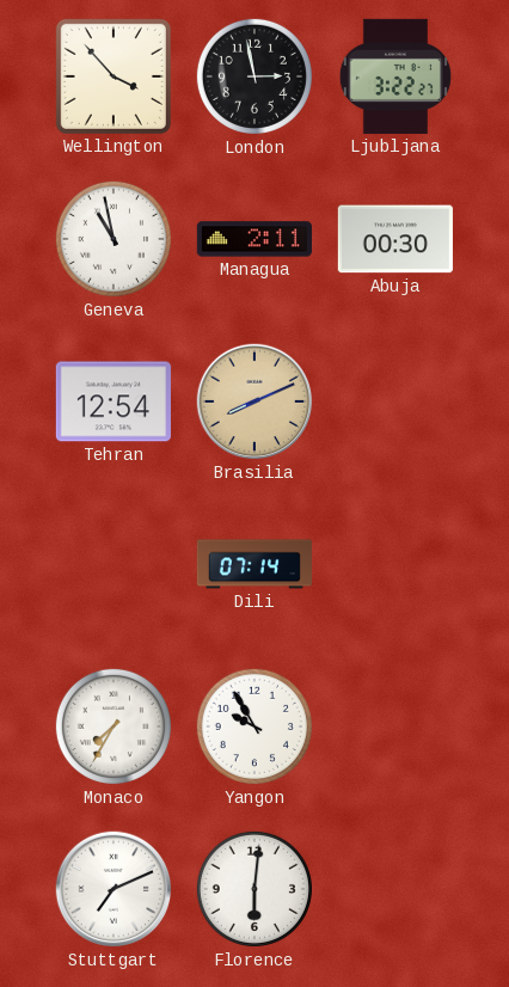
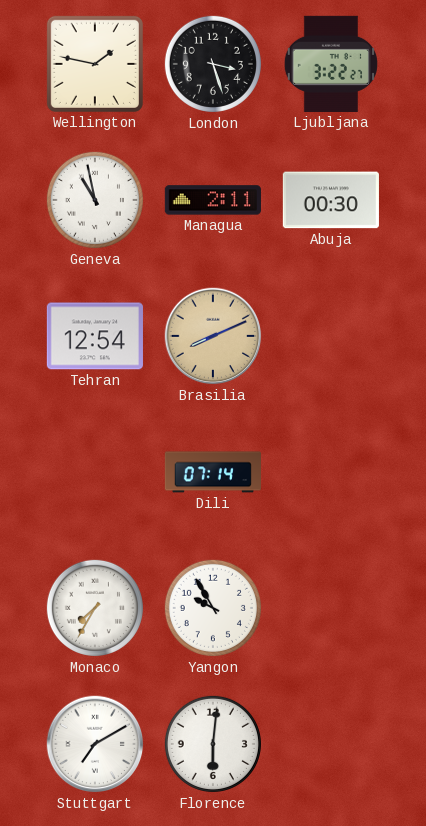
Wellington: 3:53 -> 1:47
London: 2:58 -> 3:27
Stuttgart: 7:11 -> 7:10
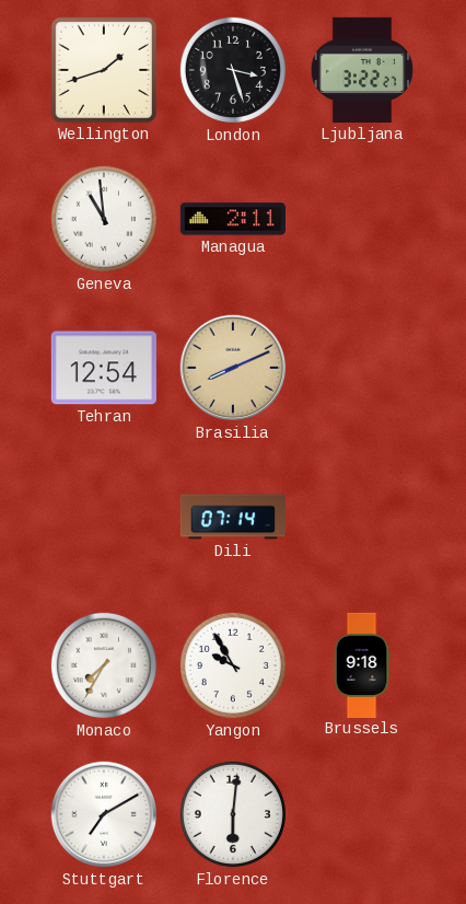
Wellington: 1:47 -> 1:42
Geneva: 10:58 -> 10:59
Abuja: 00:30 -> none
Brussels: none -> 9:18
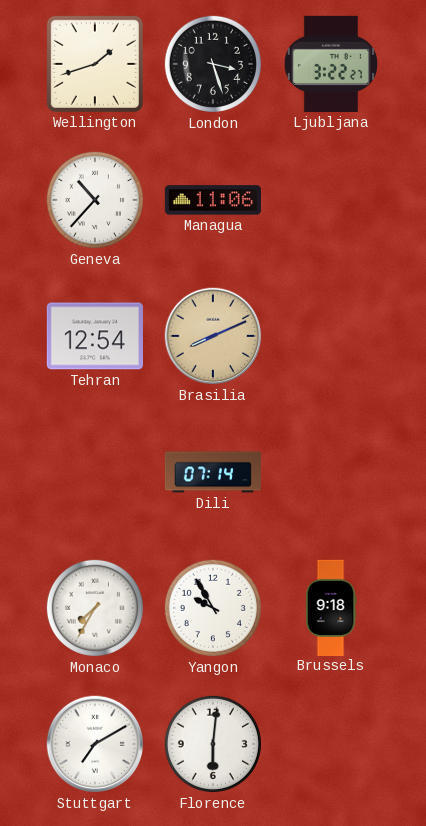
Geneva: 10:59 -> 10:37
Managua: 2:11 -> 11:06
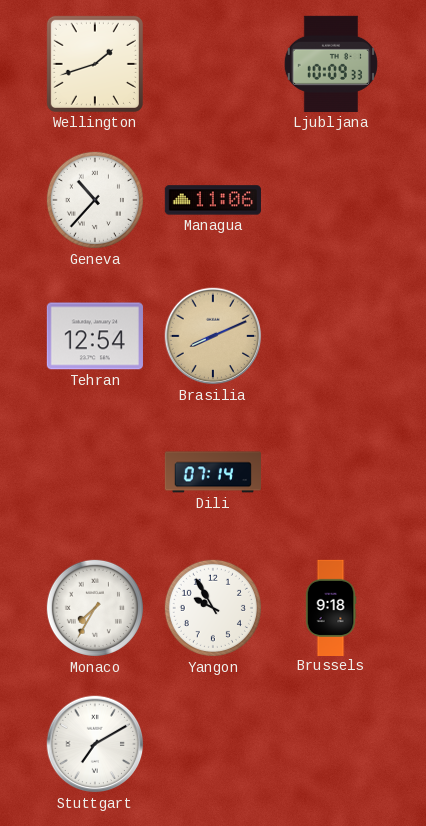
London: 3:27 -> none
Ljubljana: 3:22 -> 10:09
Florence: 6:01 -> none
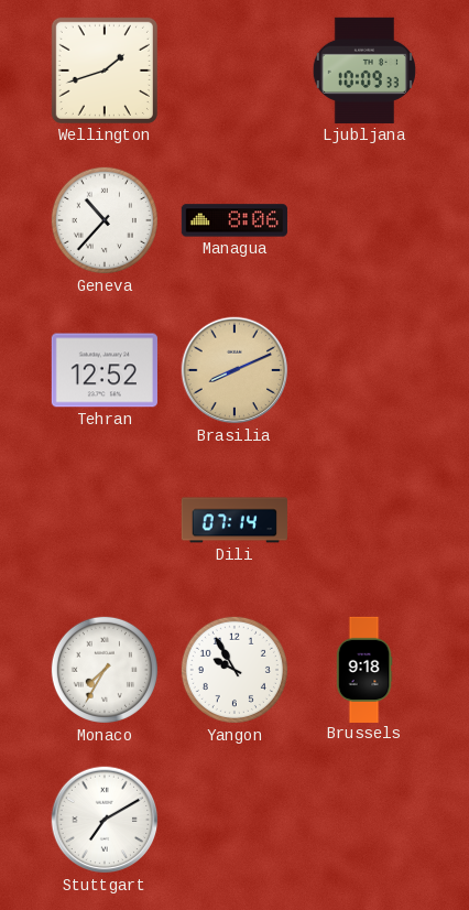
Managua: 11:06 -> 8:06
Tehran: 12:54 -> 12:52
